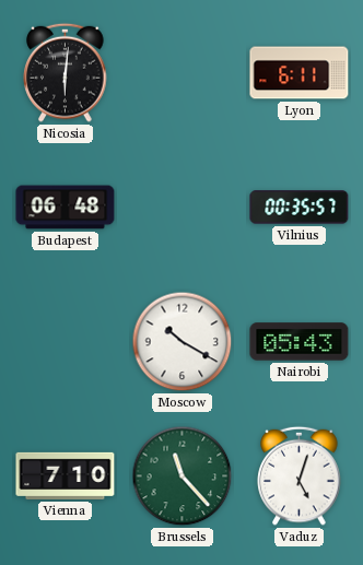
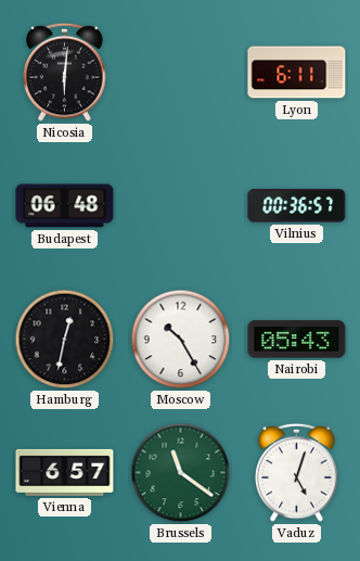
Vilnius: 00:35 -> 00:36
Hamburg: none -> 12:32
Moscow: 10:20 -> 10:25
Vienna: 7:10 -> 6:57
Brussels: 11:23 -> 11:21
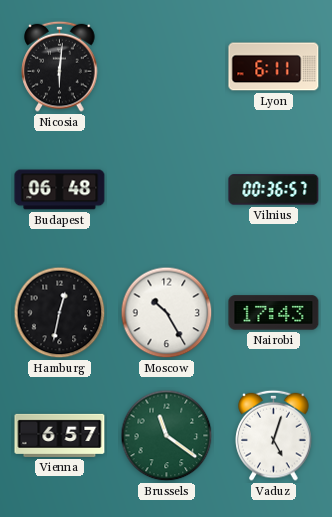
Nairobi: 05:43 -> 17:43
